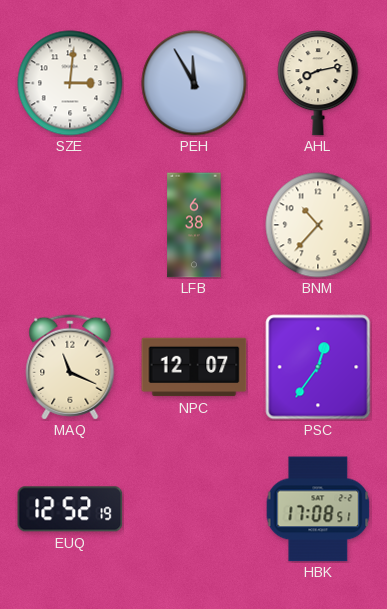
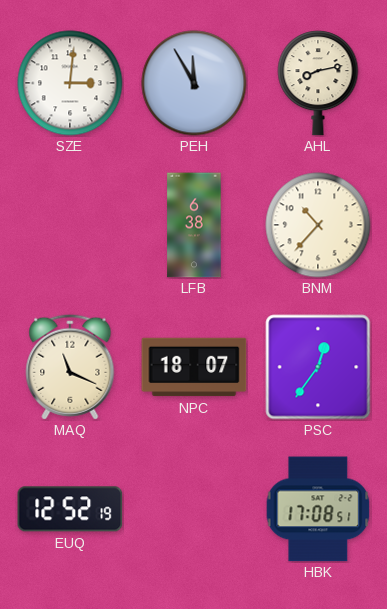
NPC: 12:07 -> 18:07
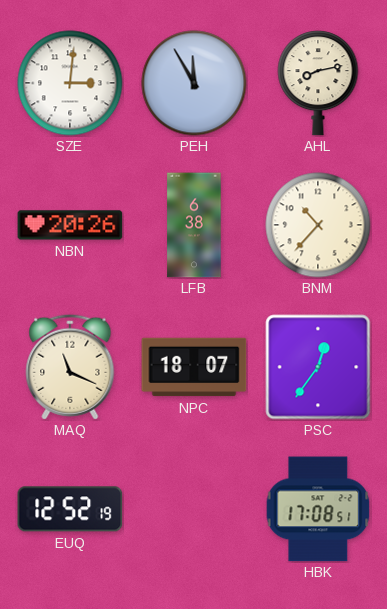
NBN: none -> 20:26
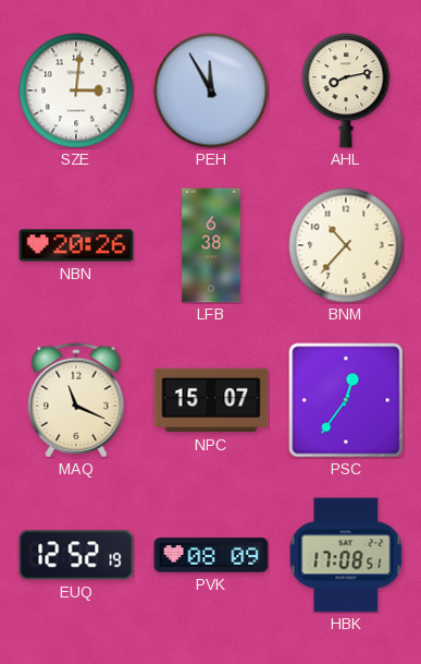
NPC: 18:07 -> 15:07
PVK: none -> 08:09
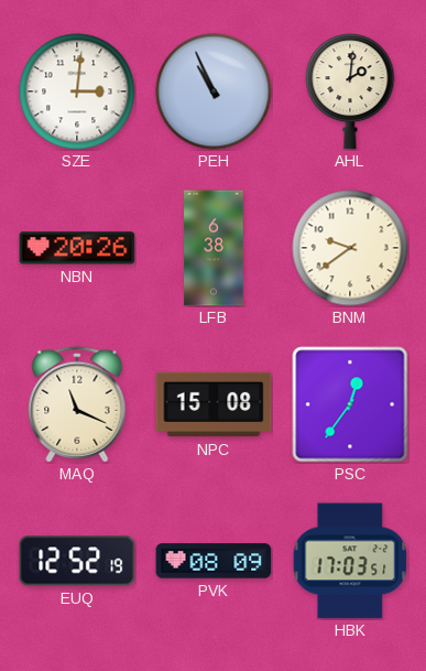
PEH: 11:55 -> 10:56
AHL: 8:13 -> 2:01
BNM: 10:37 -> 9:39
NPC: 15:07 -> 15:08
HBK: 17:08 -> 17:03
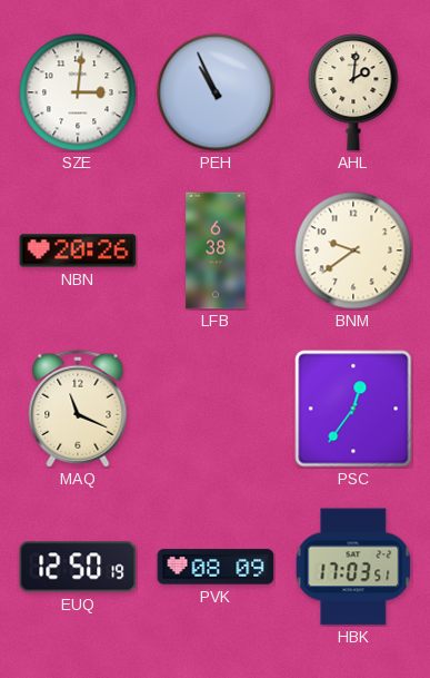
NPC: 15:08 -> none
EUQ: 12:52 -> 12:50
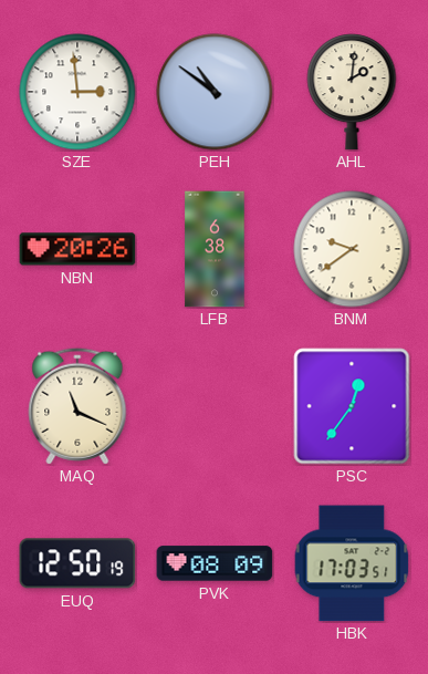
SZE: 3:01 -> 2:59
PEH: 10:56 -> 10:51
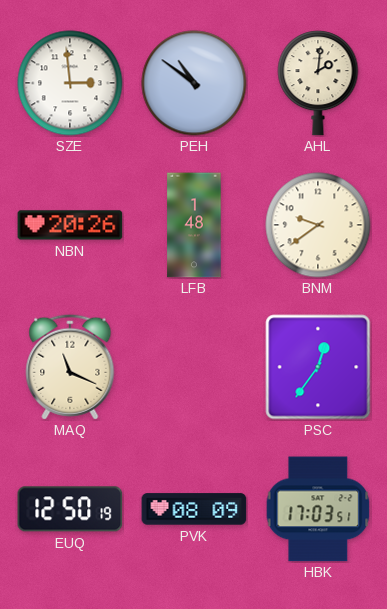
LFB: 6:38 -> 1:48
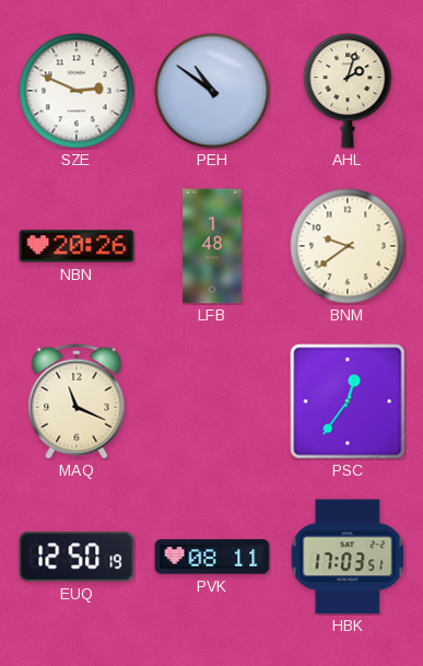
SZE: 2:59 -> 2:49
AHL: 2:01 -> 2:03
PVK: 08:09 -> 08:11
